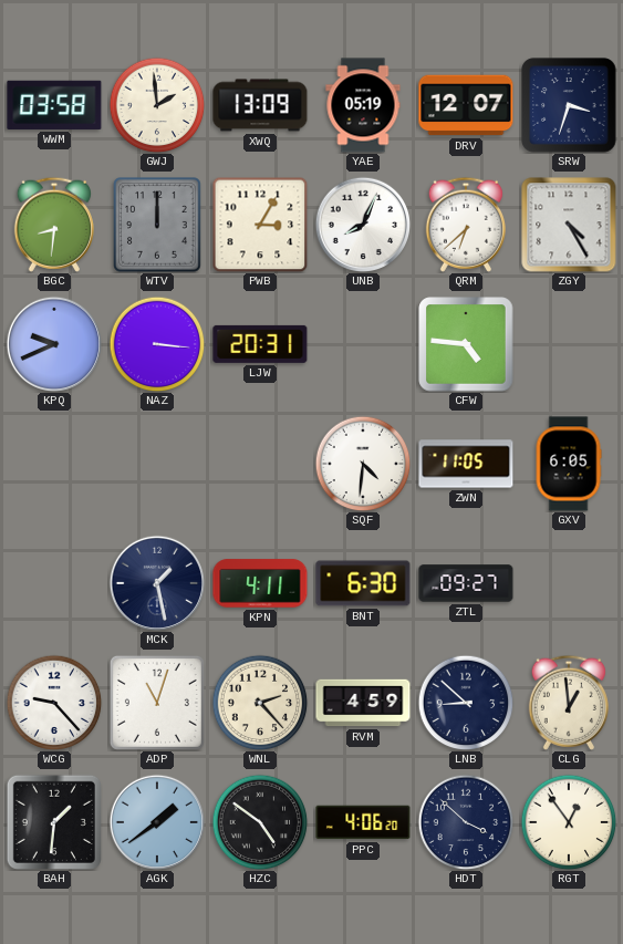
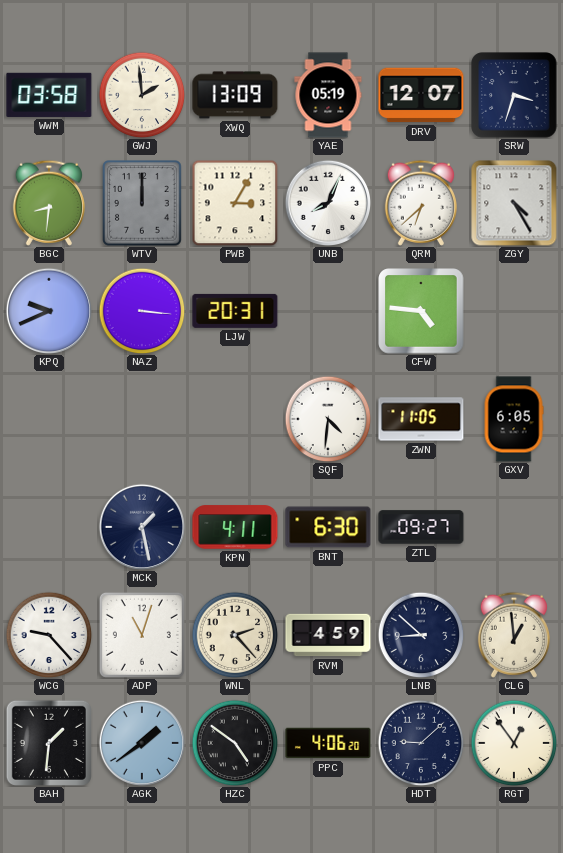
HDT: 3:52 -> 9:08
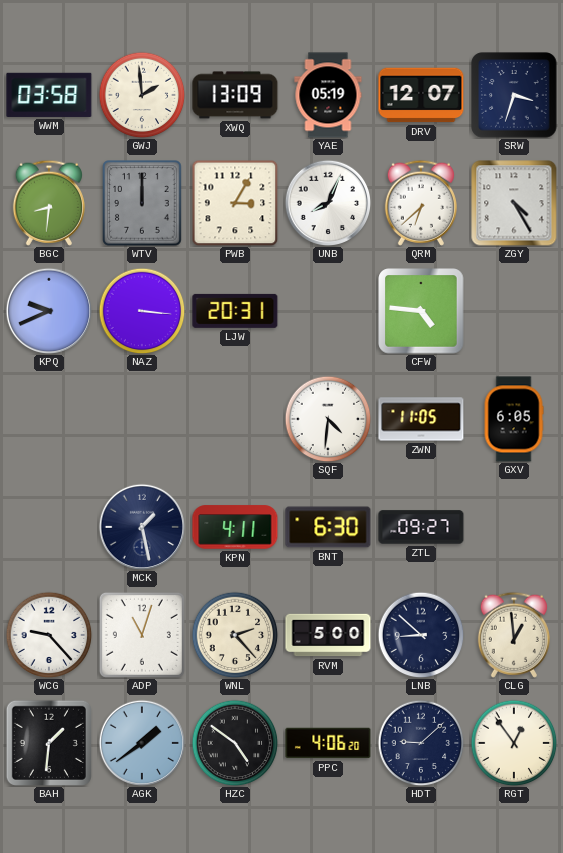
RVM: 4:59 -> 5:00
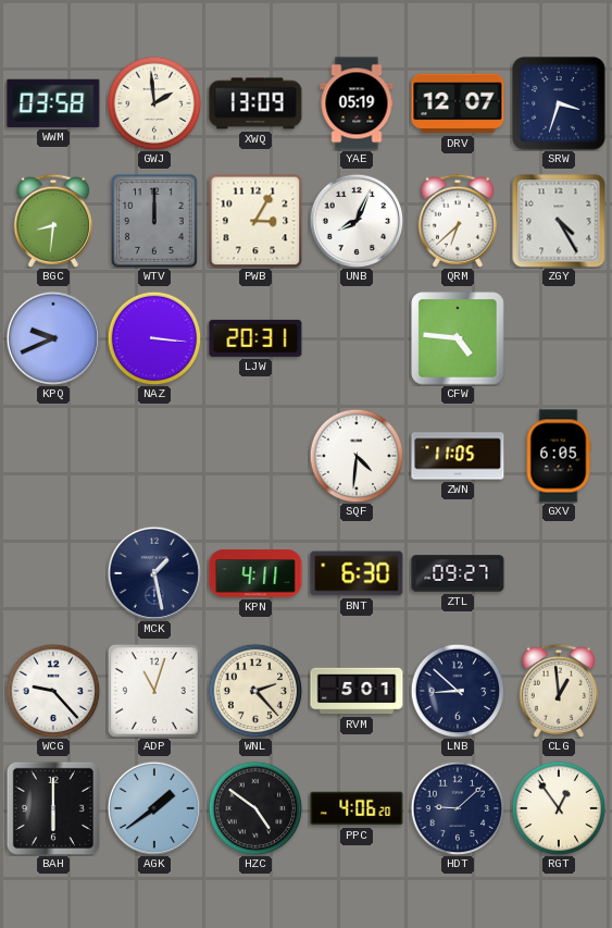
RVM: 5:00 -> 5:01
BAH: 1:31 -> 6:00
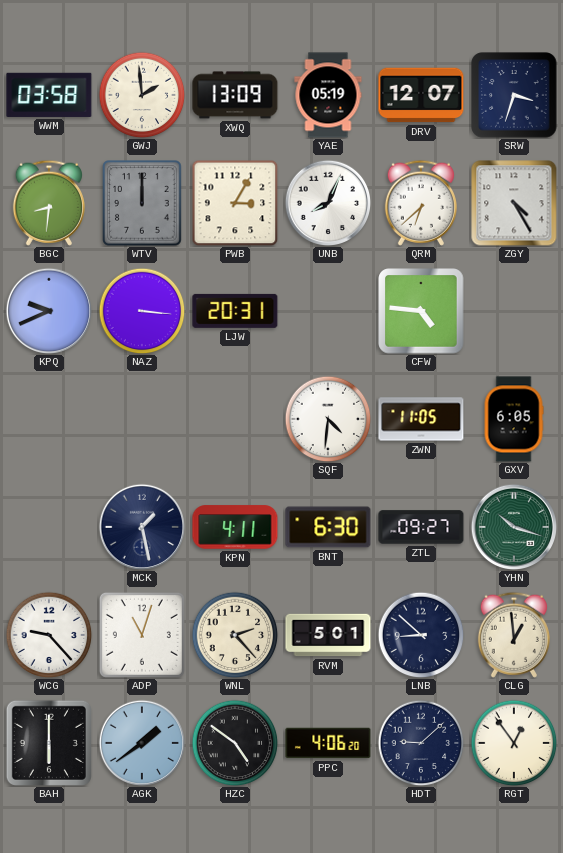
YHN: none -> 10:18
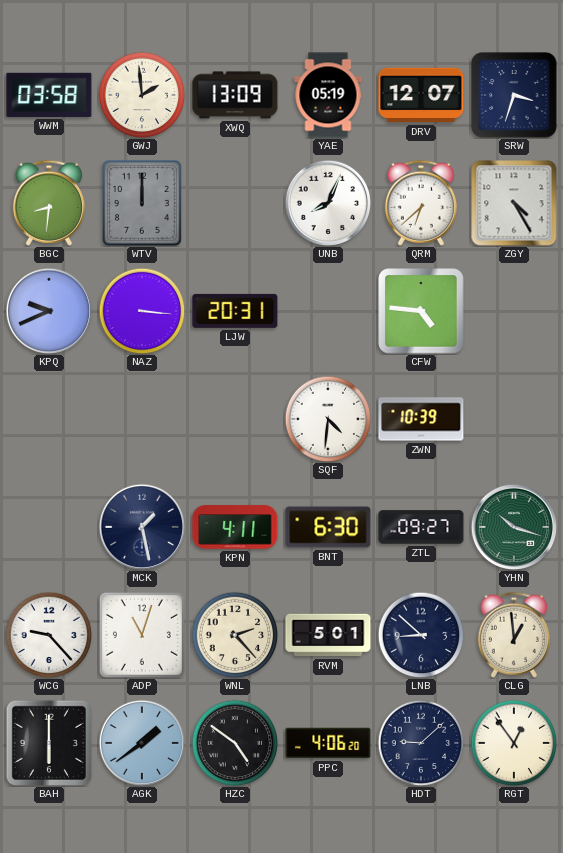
PWB: 3:05 -> none
ZWN: 11:05 -> 10:39
GXV: 6:05 -> none
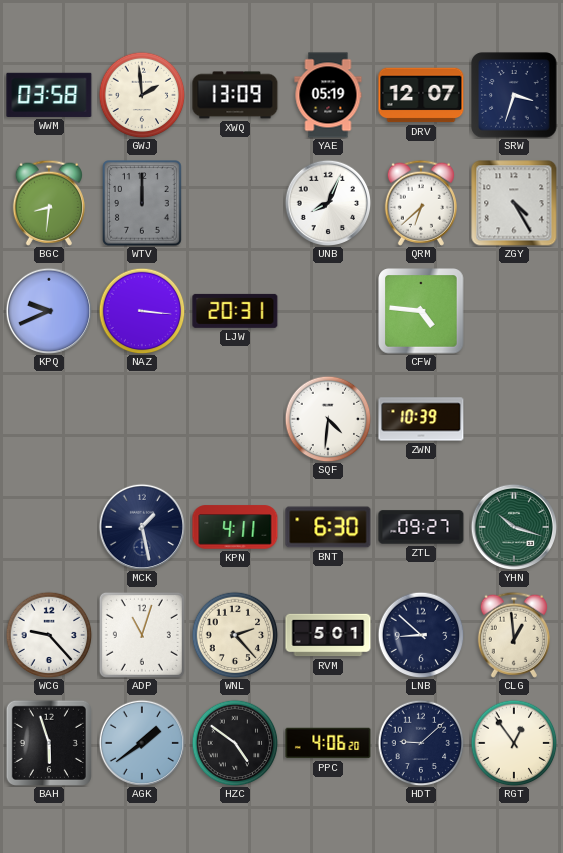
BAH: 6:00 -> 5:57
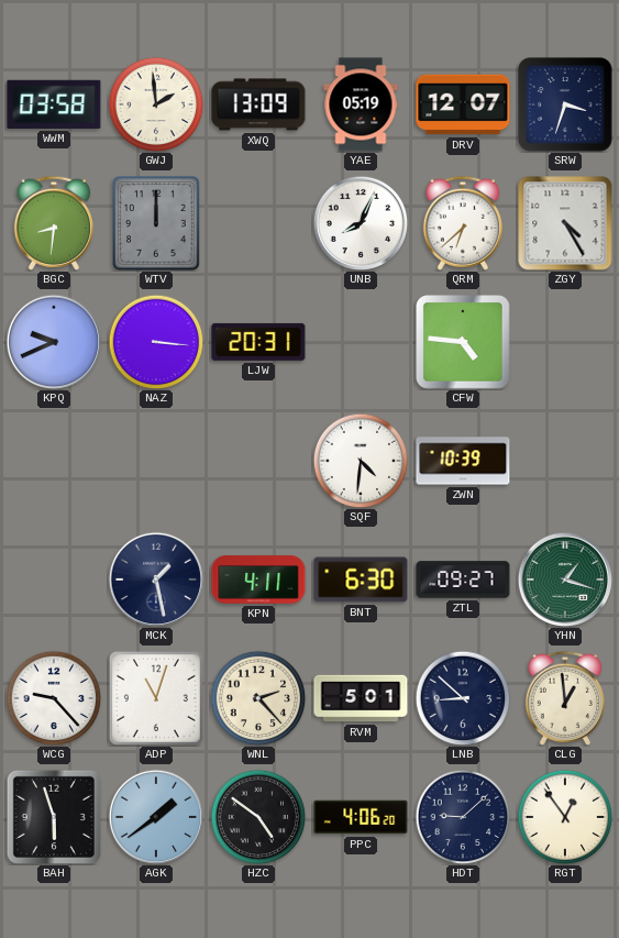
YHN: 10:18 -> 1:18
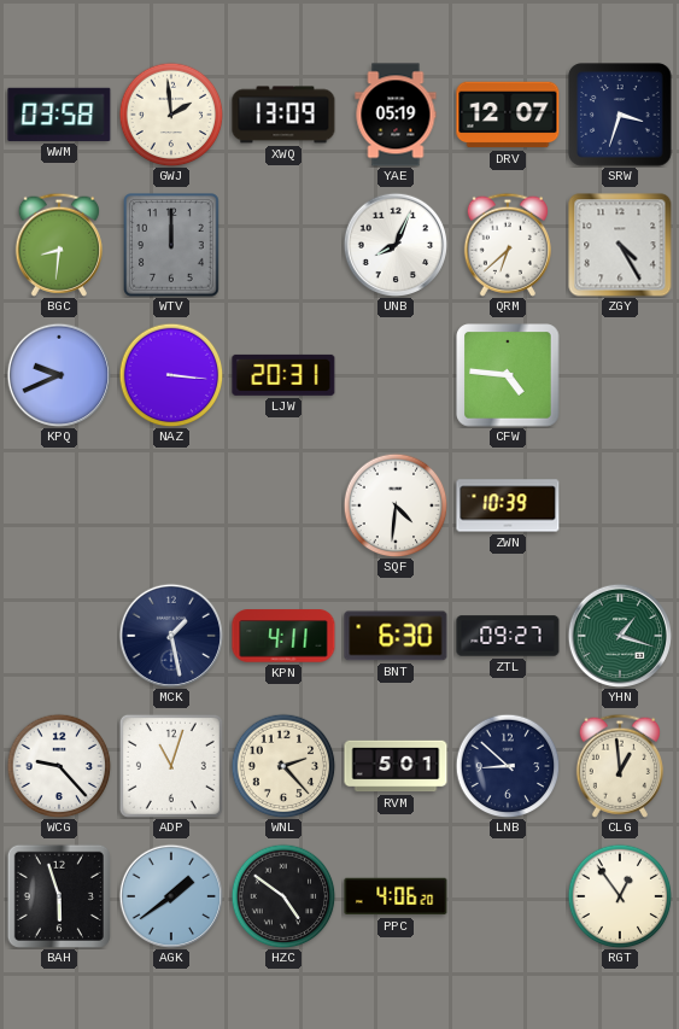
HDT: 9:08 -> none
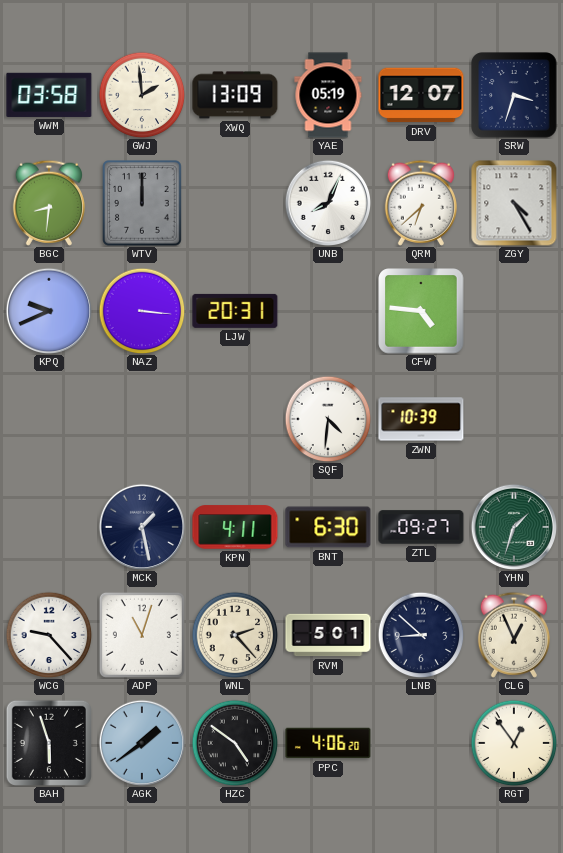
YHN: 1:18 -> 1:33
CLG: 12:59 -> 12:56
